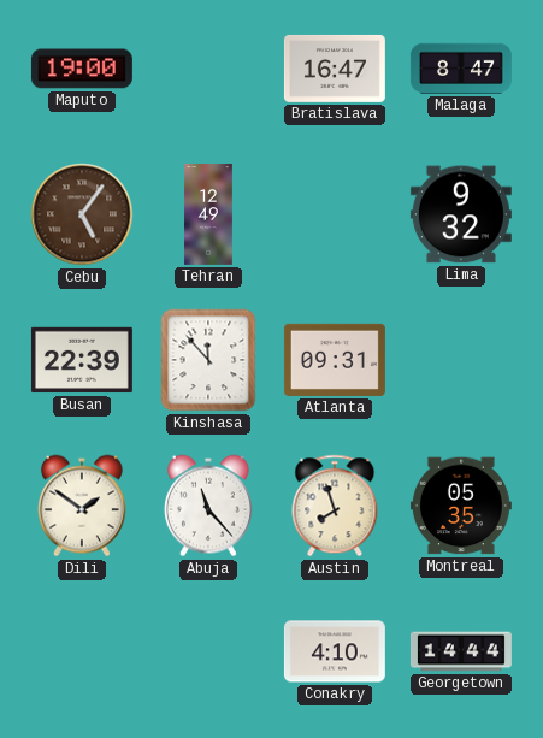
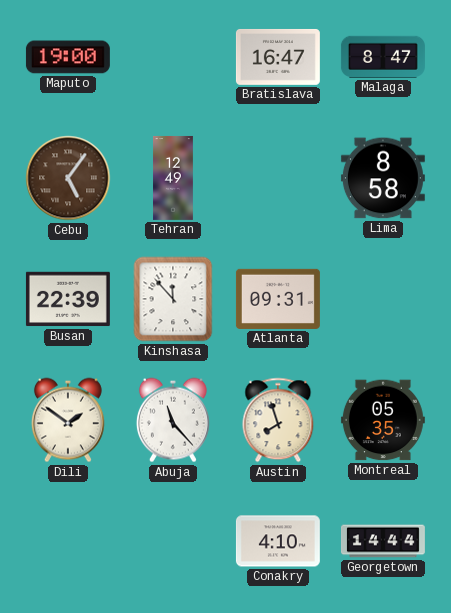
Lima: 9:32 -> 8:58
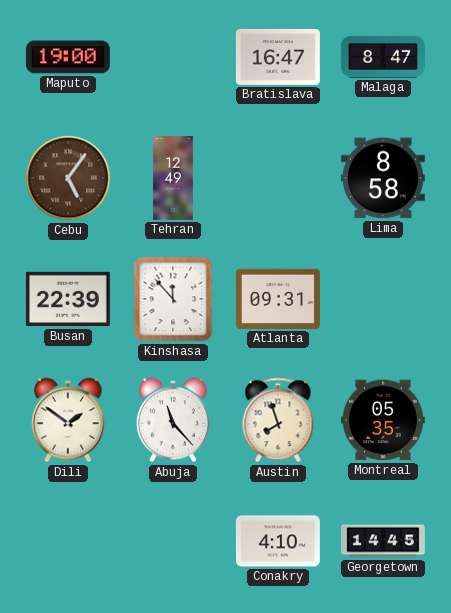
Georgetown: 14:44 -> 14:45
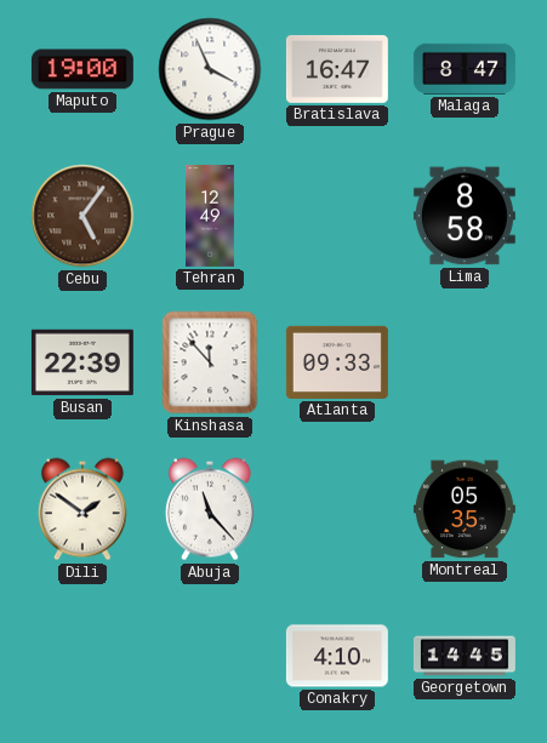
Prague: none -> 3:56
Atlanta: 09:31 -> 09:33
Austin: 7:57 -> none
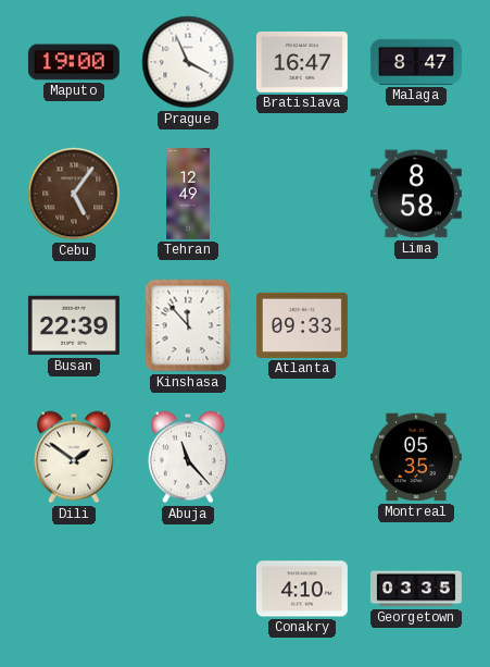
Georgetown: 14:45 -> 03:35
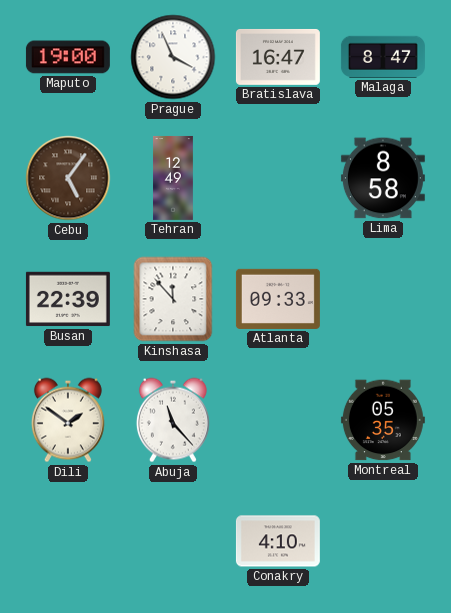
Georgetown: 03:35 -> none
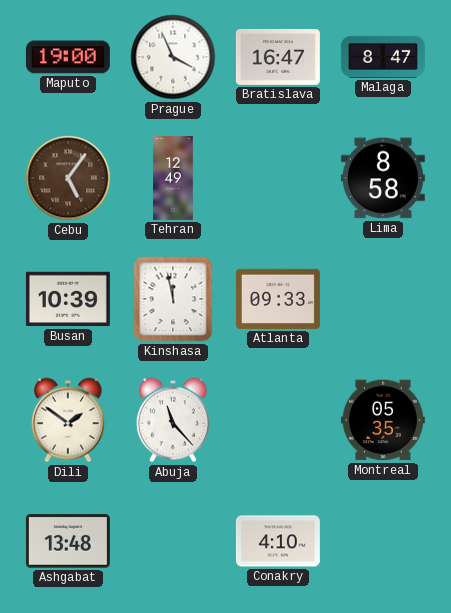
Busan: 22:39 -> 10:39
Kinshasa: 11:53 -> 11:58
Ashgabat: none -> 13:48
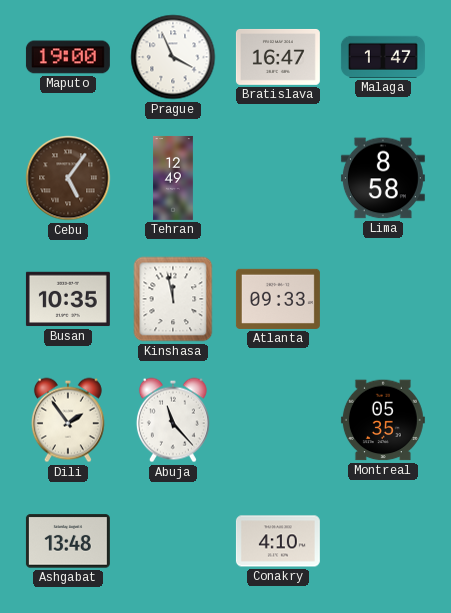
Malaga: 8:47 -> 1:47
Busan: 10:39 -> 10:35
Dili: 1:51 -> 1:54
